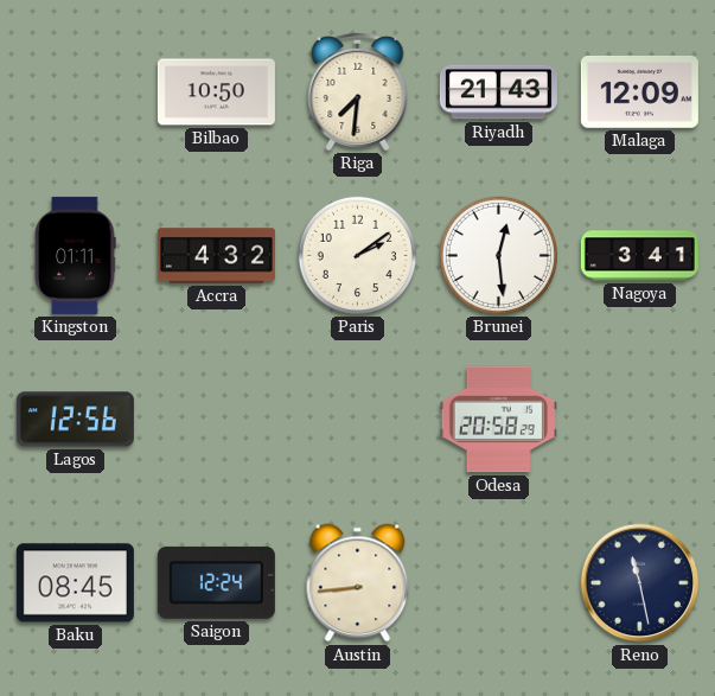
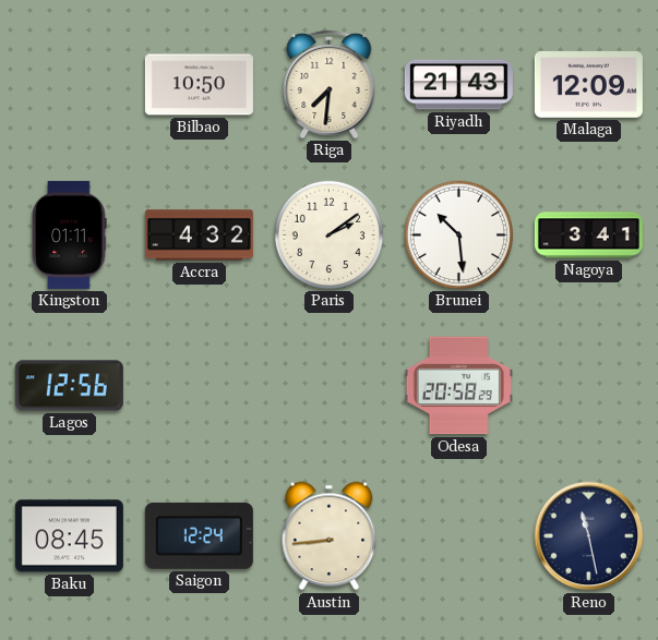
Brunei: 12:29 -> 10:29
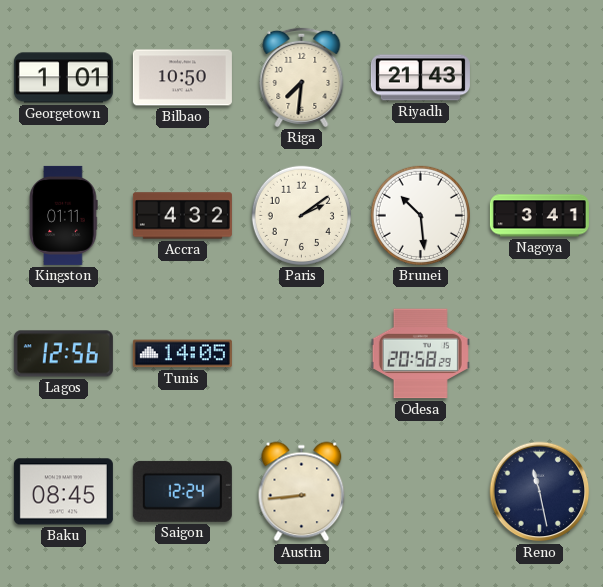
Georgetown: none -> 1:01
Malaga: 12:09 -> none
Tunis: none -> 14:05
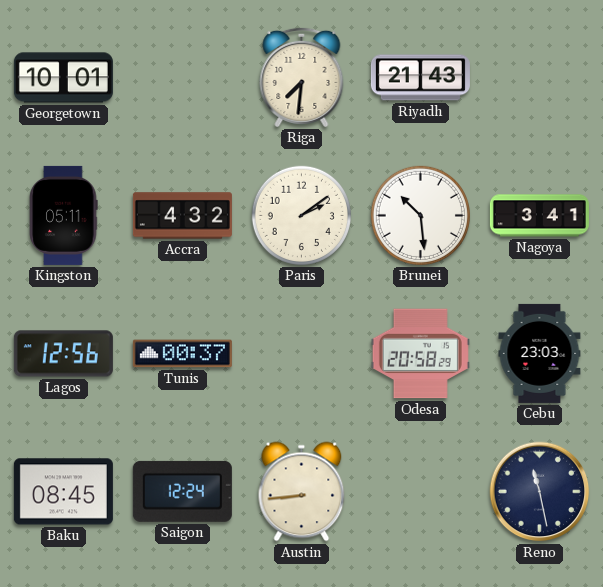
Georgetown: 1:01 -> 10:01
Bilbao: 10:50 -> none
Kingston: 01:11 -> 05:11
Tunis: 14:05 -> 00:37
Cebu: none -> 23:03
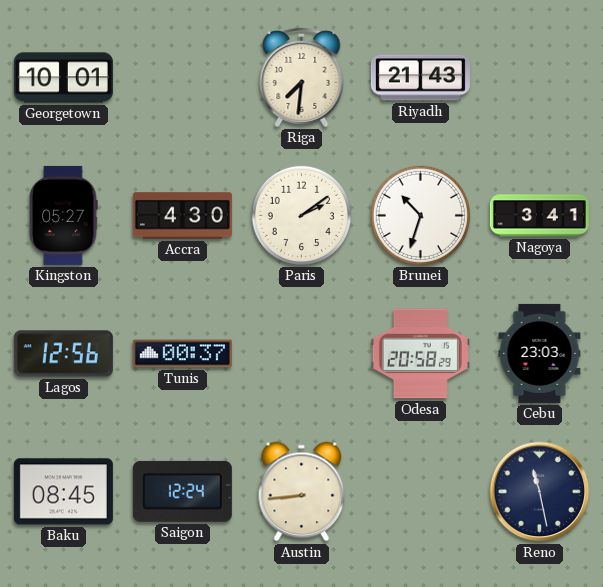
Kingston: 05:11 -> 05:27
Accra: 4:32 -> 4:30
Brunei: 10:29 -> 10:33
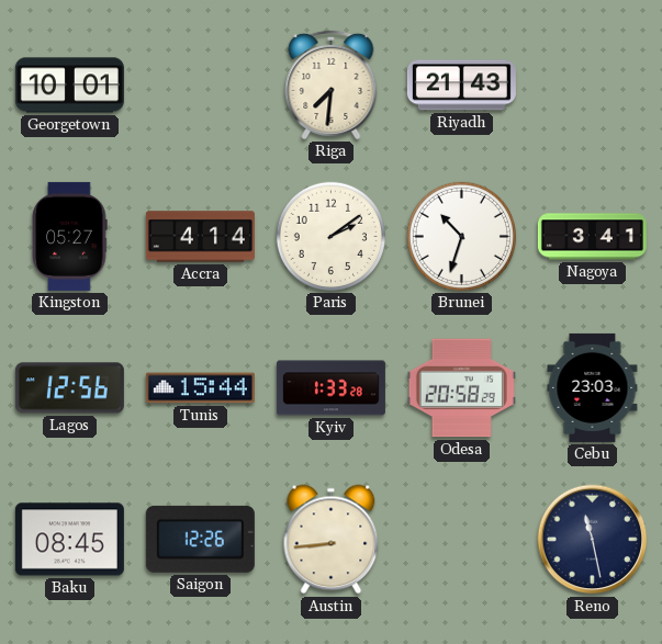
Accra: 4:30 -> 4:14
Tunis: 00:37 -> 15:44
Kyiv: none -> 1:33
Saigon: 12:24 -> 12:26
